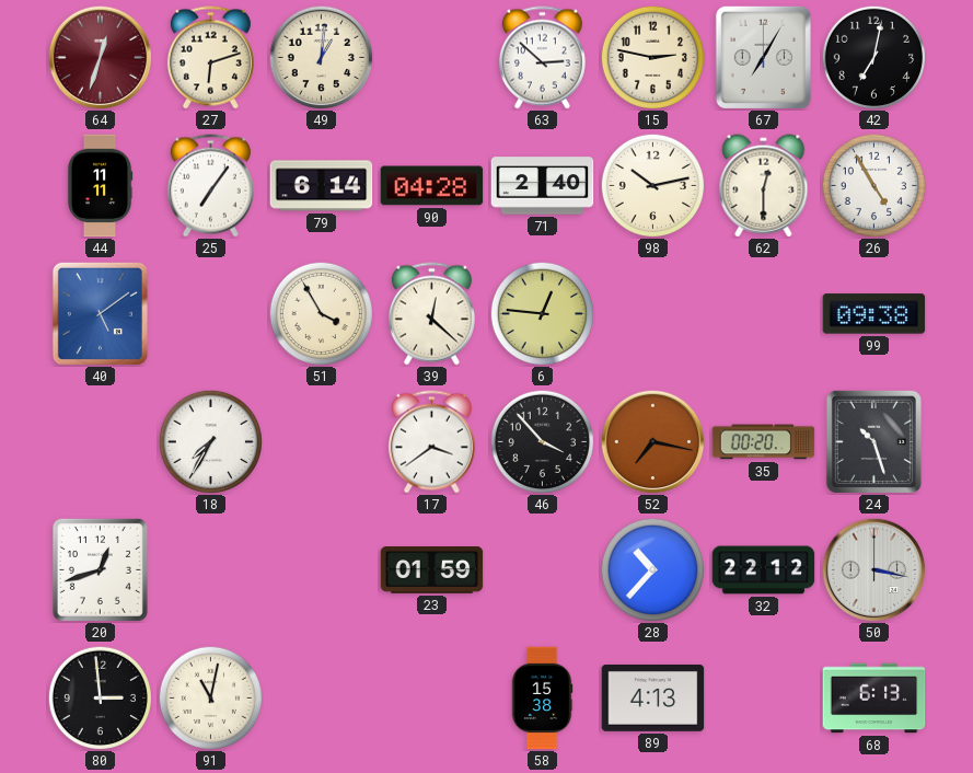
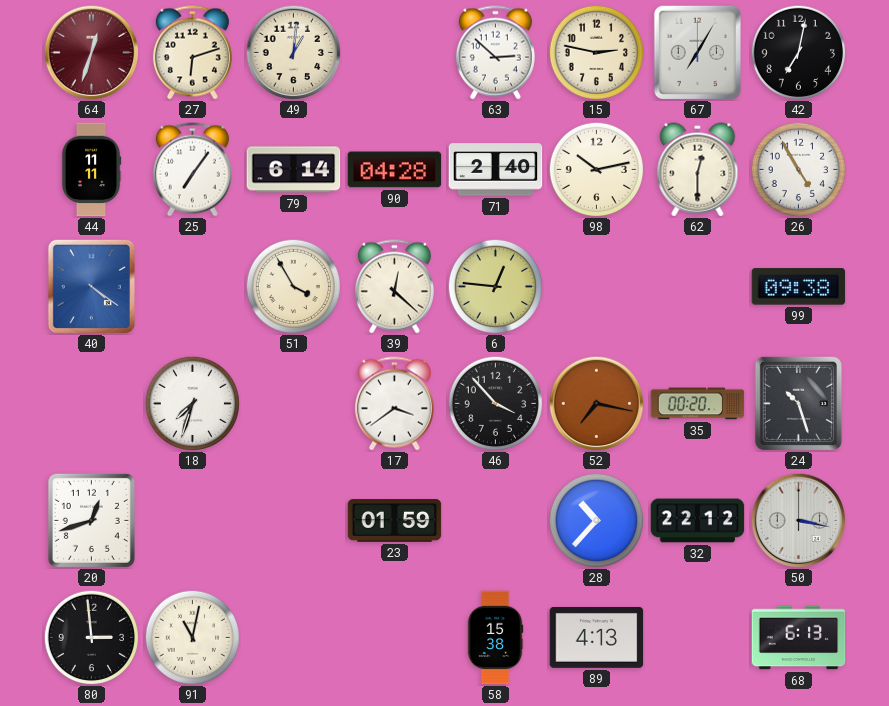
40: 5:09 -> 4:21
18: 7:35 -> 7:33
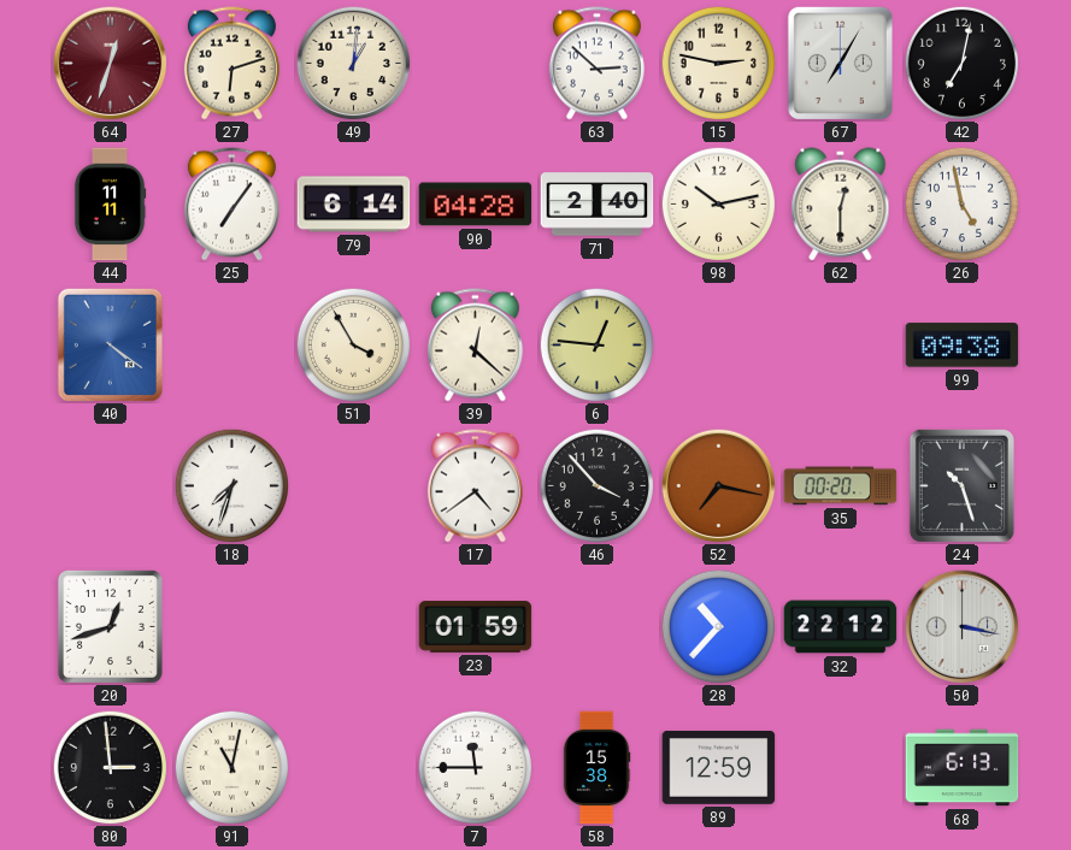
26: 4:55 -> 4:58
17: 3:39 -> 4:39
7: none -> 11:45
89: 4:13 -> 12:59
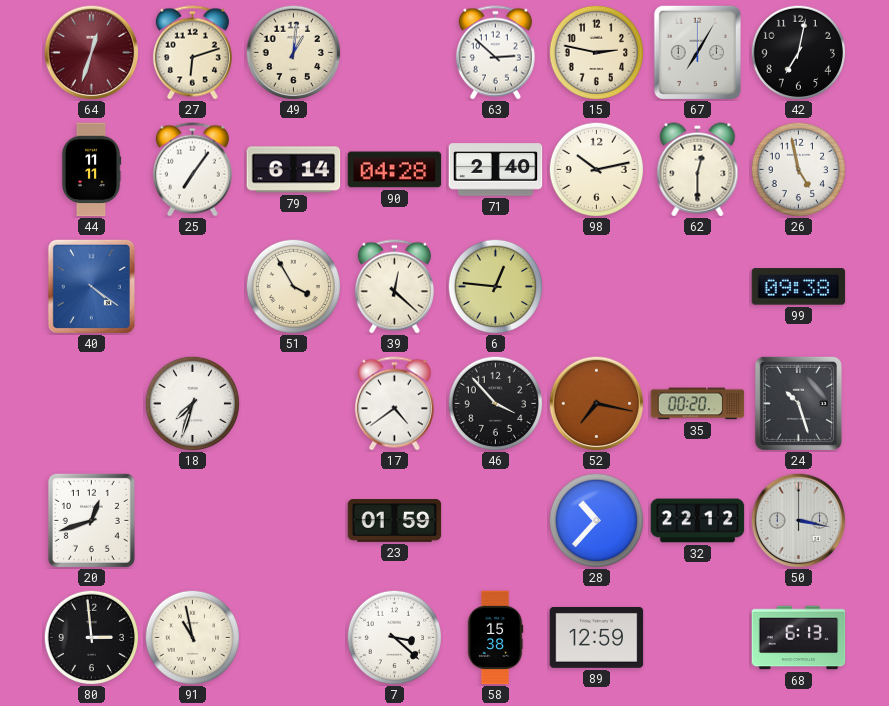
91: 11:02 -> 10:58
7: 11:45 -> 3:22
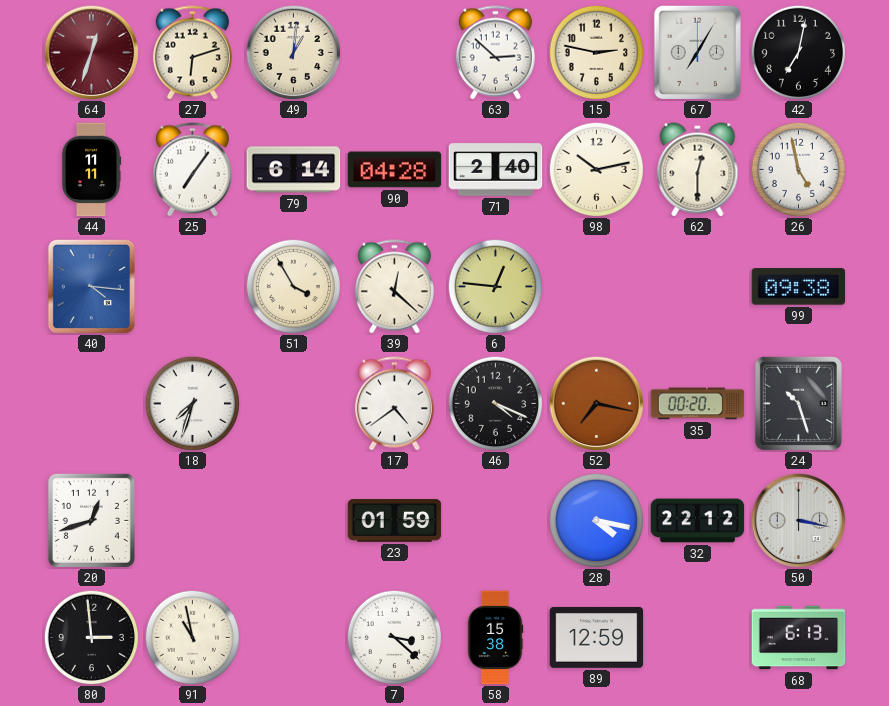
40: 4:21 -> 4:16
46: 3:53 -> 4:19
28: 10:37 -> 4:17
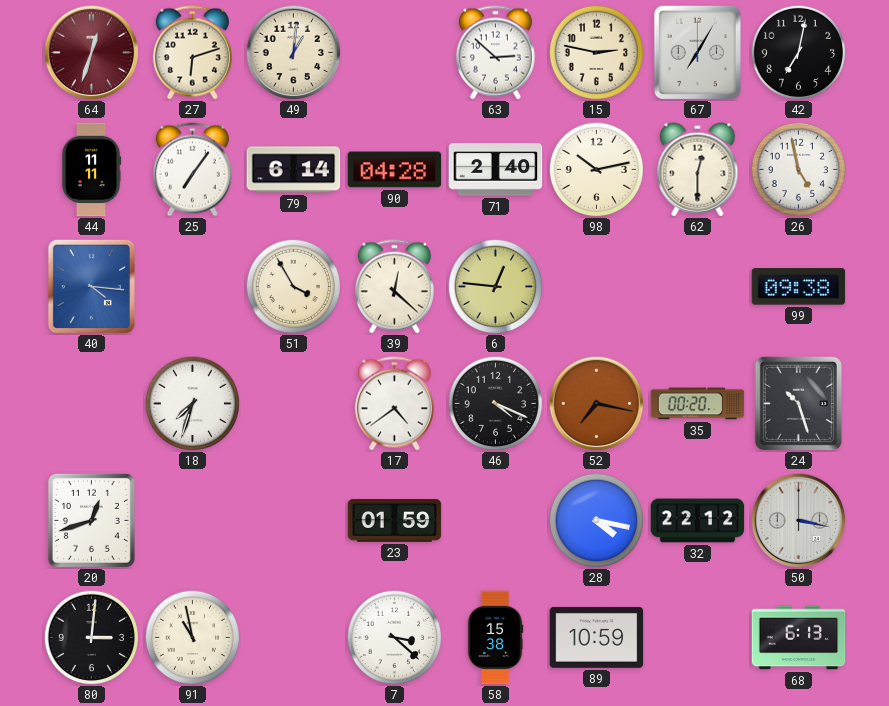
80: 2:59 -> 3:01
89: 12:59 -> 10:59
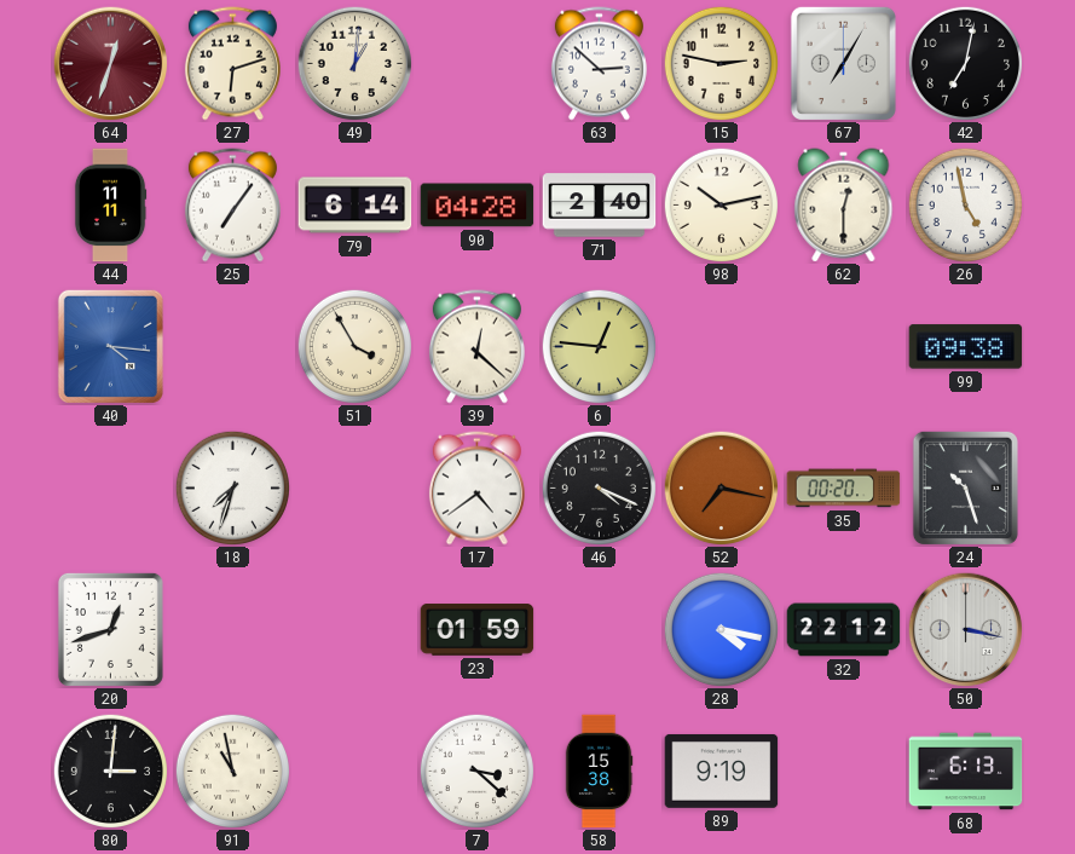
89: 10:59 -> 9:19
